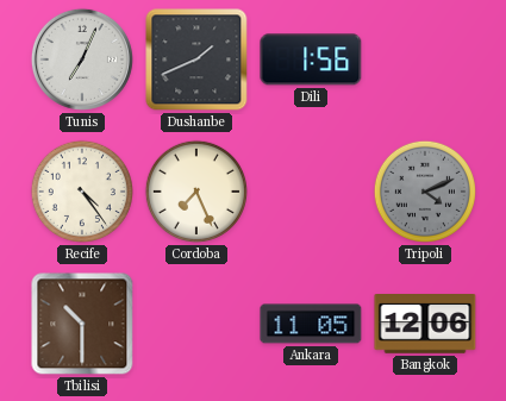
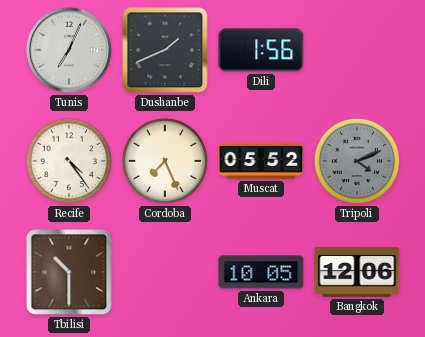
Muscat: none -> 05:52
Ankara: 11:05 -> 10:05
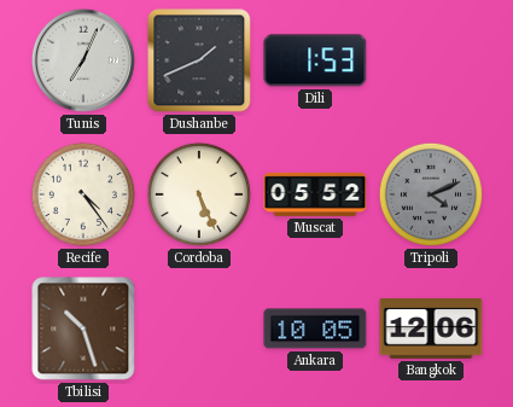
Dili: 1:56 -> 1:53
Cordoba: 7:26 -> 5:26
Tbilisi: 10:30 -> 10:27
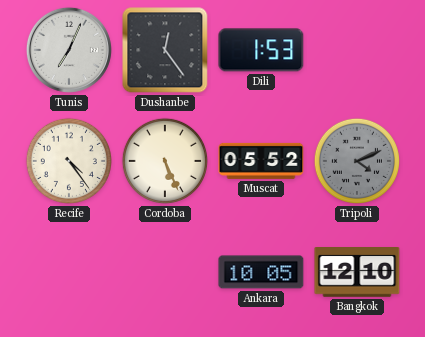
Dushanbe: 1:41 -> 12:24
Tbilisi: 10:27 -> none
Bangkok: 12:06 -> 12:10
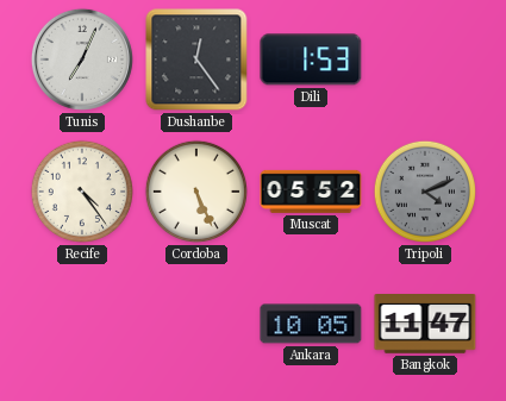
Bangkok: 12:10 -> 11:47
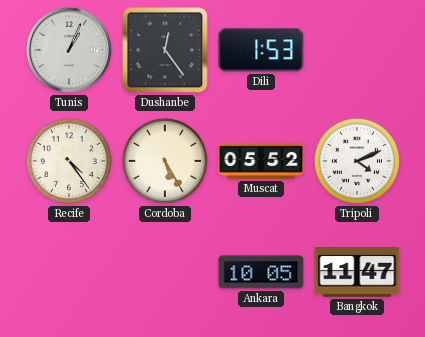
Tunis: 7:04 -> 1:04
Cordoba: 5:26 -> 5:25
Tripoli dial: grey -> white
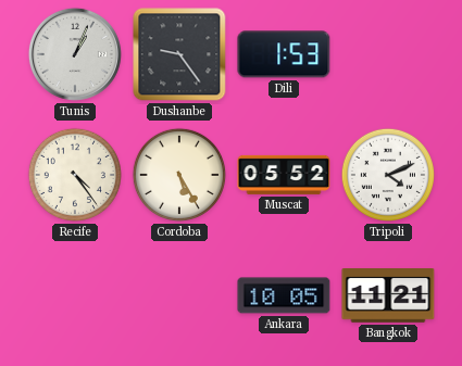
Dushanbe: 12:24 -> 9:24
Bangkok: 11:47 -> 11:21
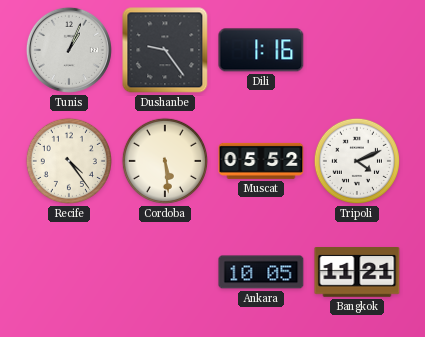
Dili: 1:53 -> 1:16
Cordoba: 5:25 -> 5:29
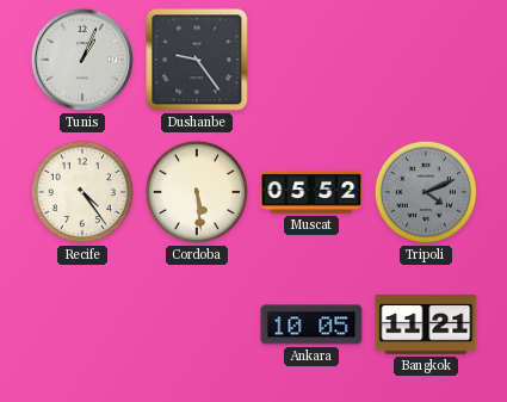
Dili: 1:16 -> none
Tripoli dial: white -> grey
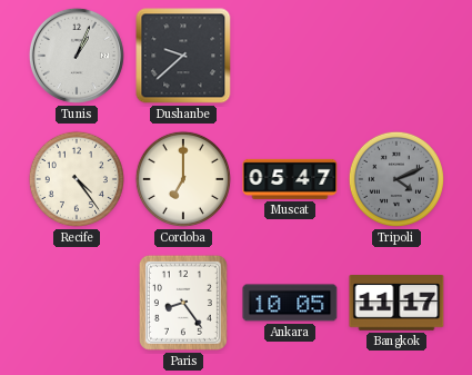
Dushanbe: 9:24 -> 9:38
Cordoba: 5:29 -> 7:00
Muscat: 05:52 -> 05:47
Paris: none -> 8:24
Bangkok: 11:21 -> 11:17
